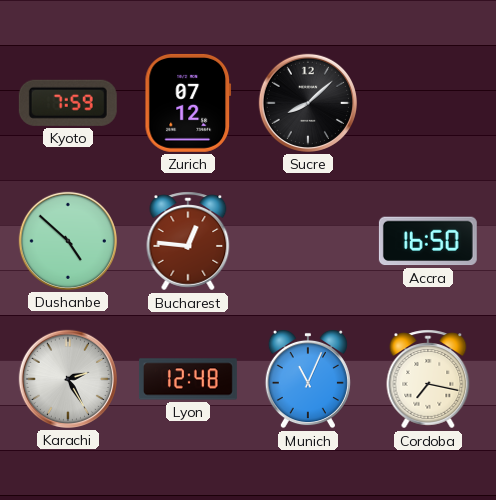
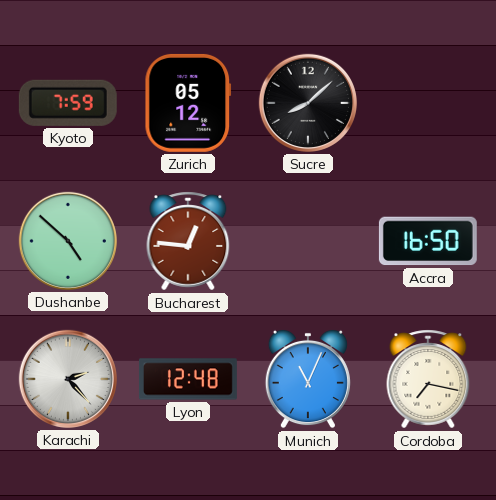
Zurich: 07:12 -> 05:12
Karachi: 2:25 -> 2:23
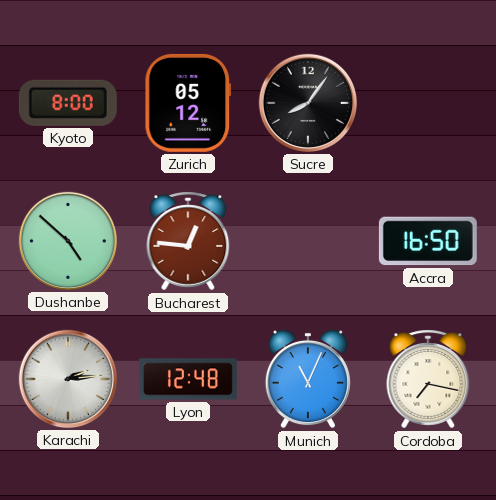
Kyoto: 7:59 -> 8:00
Sucre: 8:08 -> 8:06
Karachi: 2:23 -> 2:14
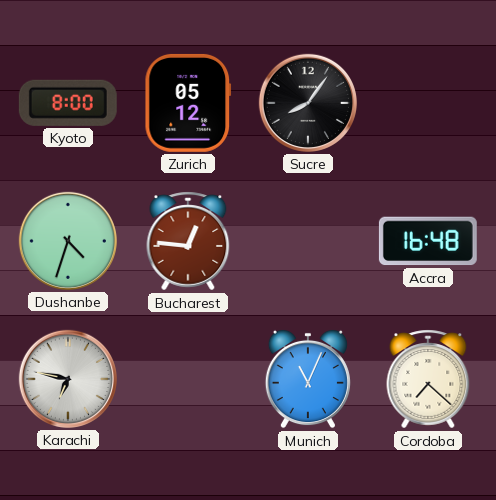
Dushanbe: 4:52 -> 4:33
Accra: 16:50 -> 16:48
Karachi: 2:14 -> 6:47
Lyon: 12:48 -> none
Cordoba: 7:17 -> 7:22
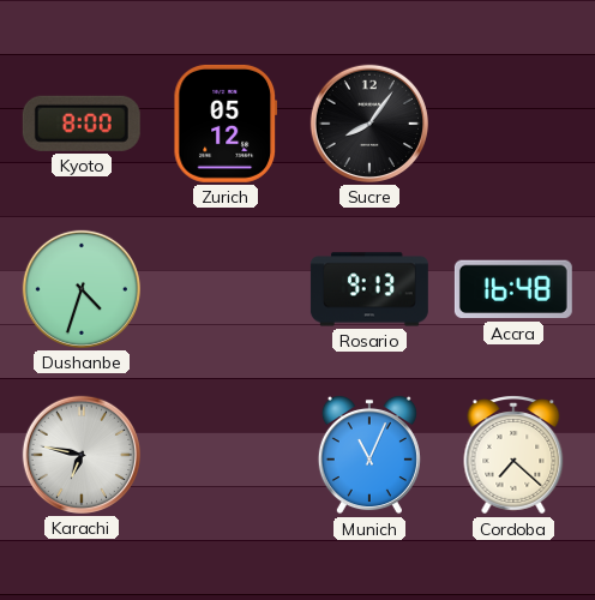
Bucharest: 12:46 -> none
Rosario: none -> 9:13
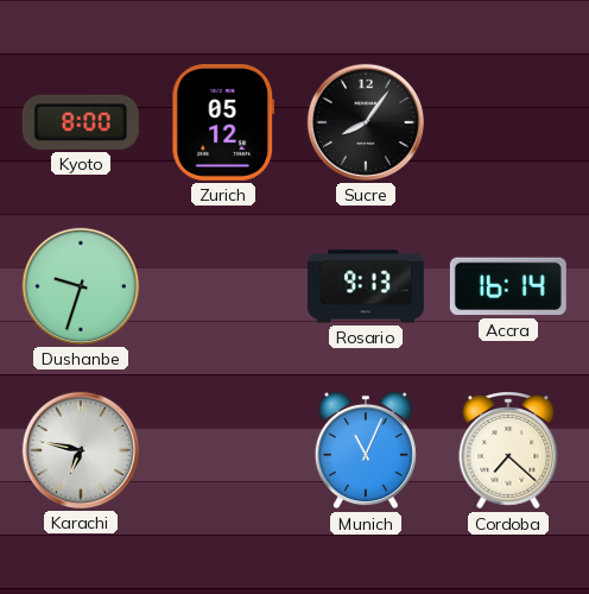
Dushanbe: 4:33 -> 9:33
Accra: 16:48 -> 16:14
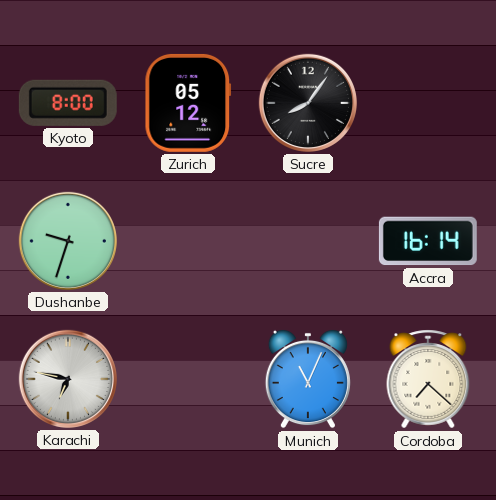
Rosario: 9:13 -> none
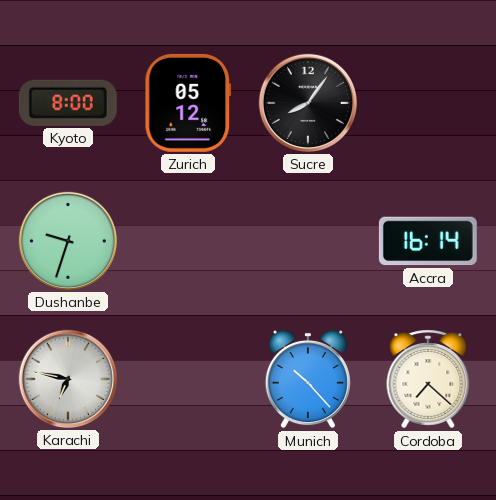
Munich: 11:04 -> 10:23
